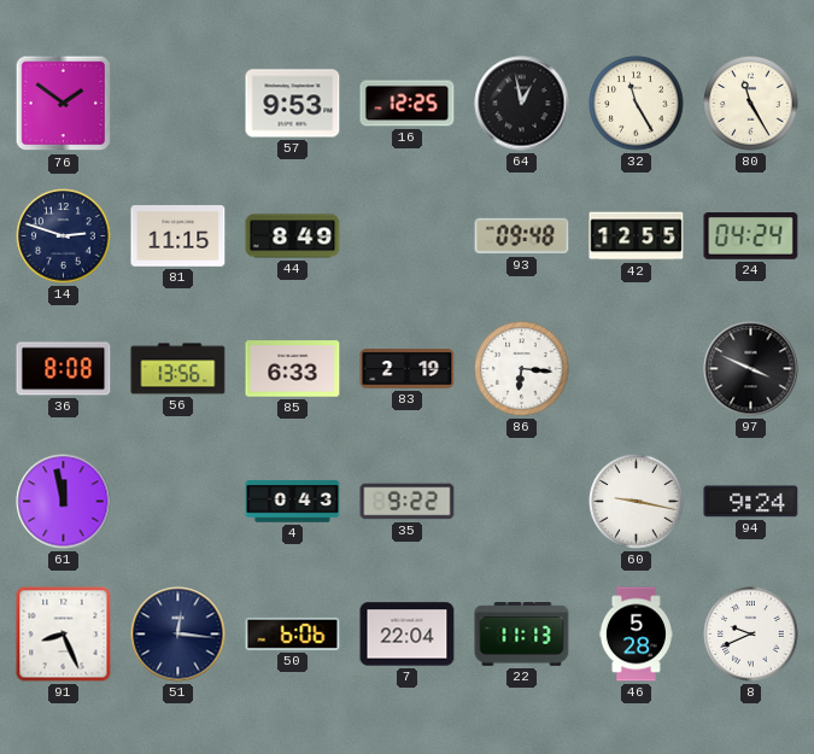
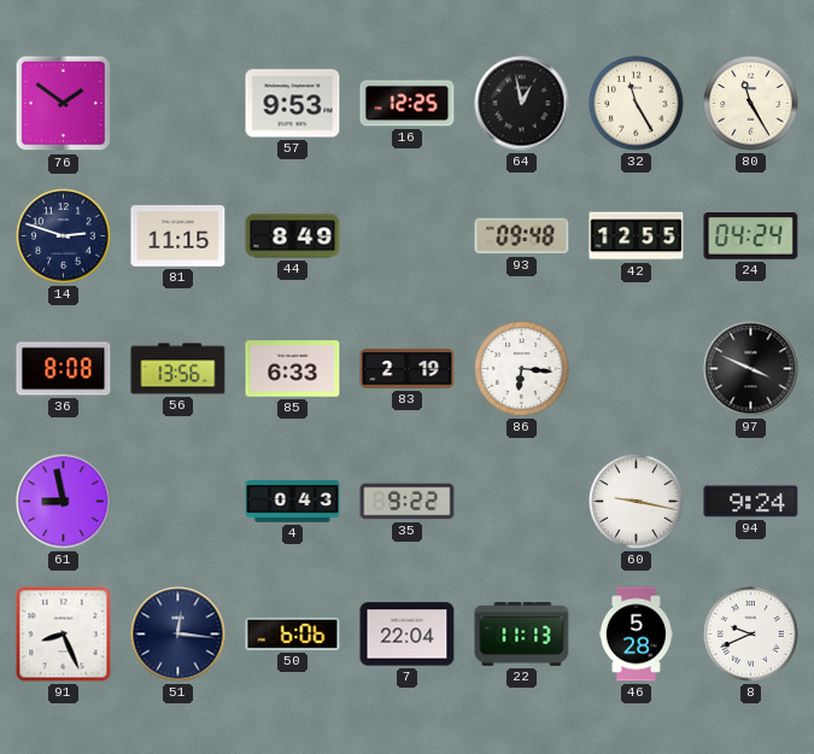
61: 11:58 -> 8:58
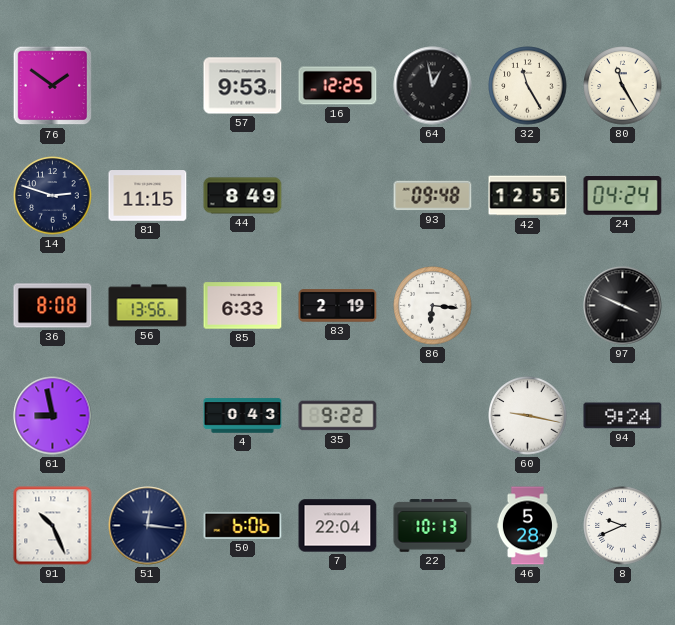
91: 8:26 -> 10:26
22: 11:13 -> 10:13
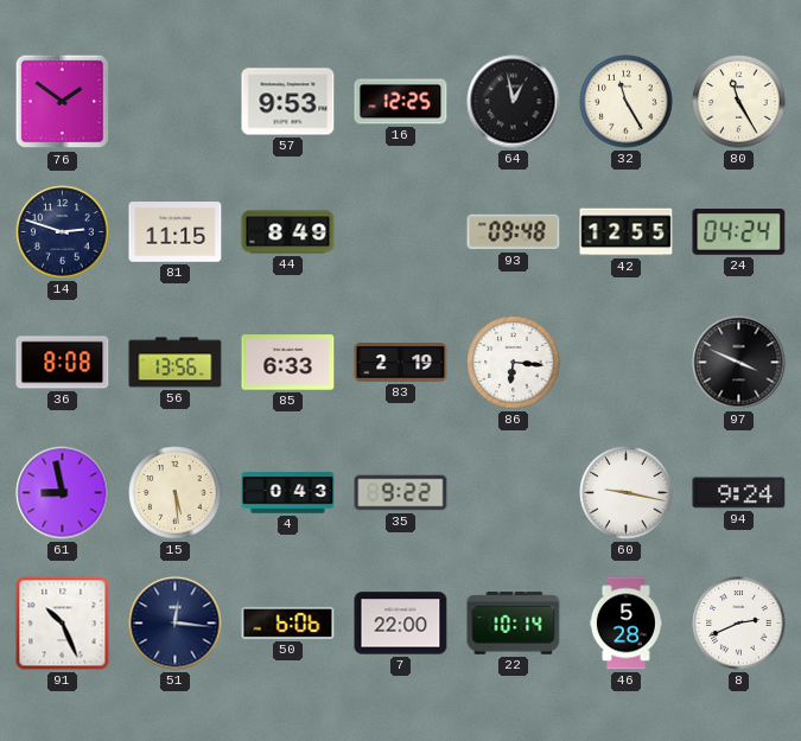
15: none -> 5:29
7: 22:04 -> 22:00
22: 10:13 -> 10:14
8: 9:41 -> 2:41
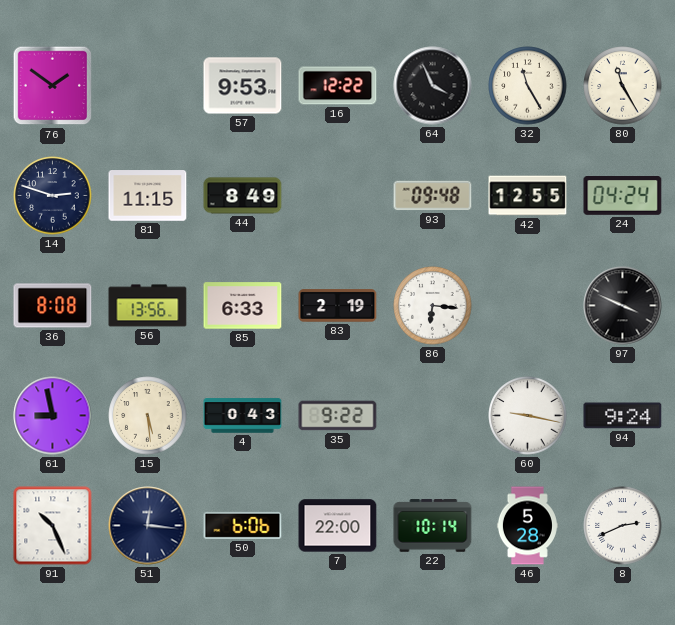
16: 12:25 -> 12:22
64: 12:58 -> 3:56
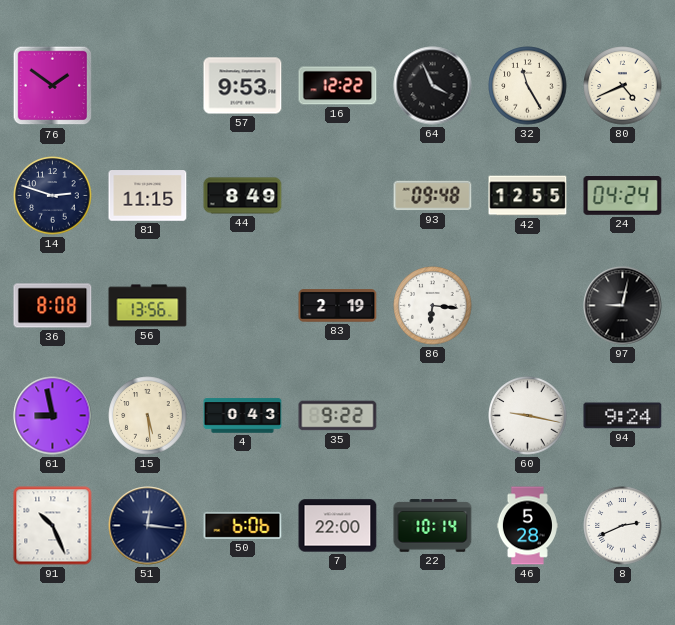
80: 11:25 -> 4:41
85: 6:33 -> none
97: 3:49 -> 9:02
